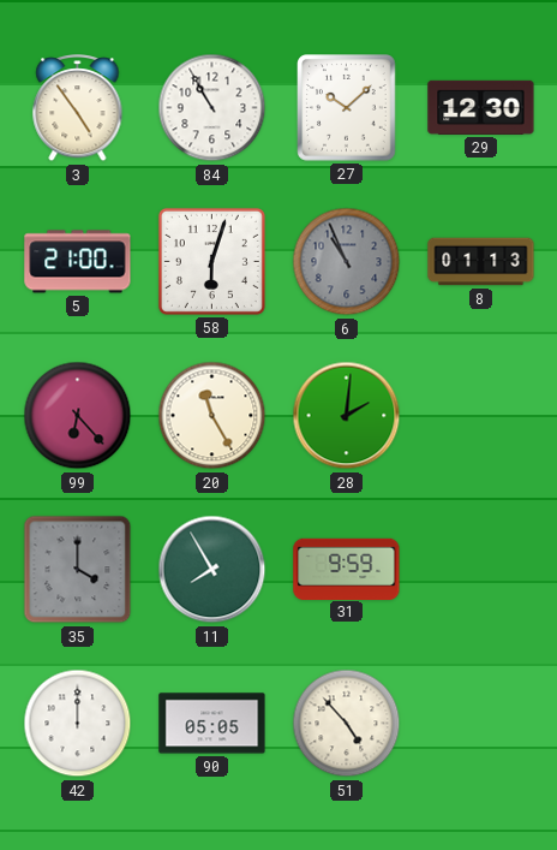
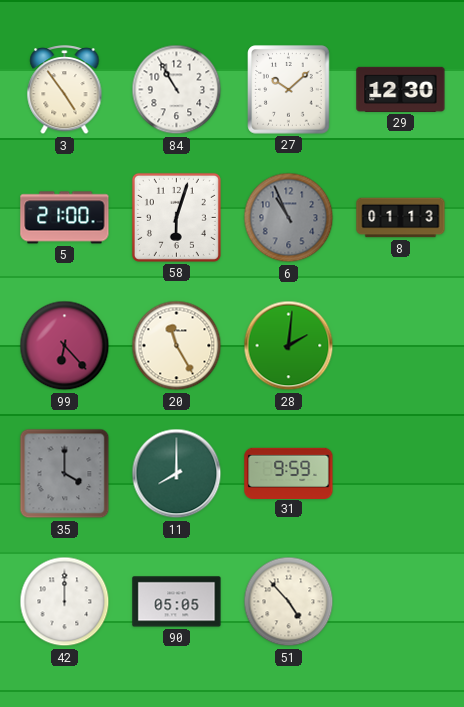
11: 7:55 -> 8:00
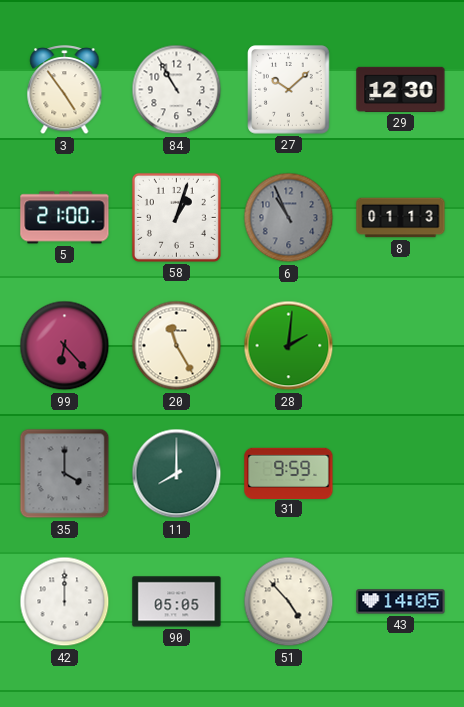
58: 6:03 -> 1:03
43: none -> 14:05
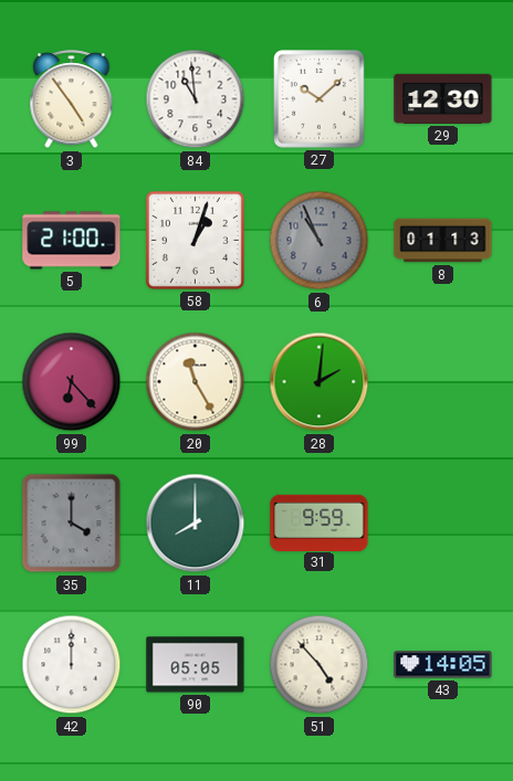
84: 10:55 -> 10:59
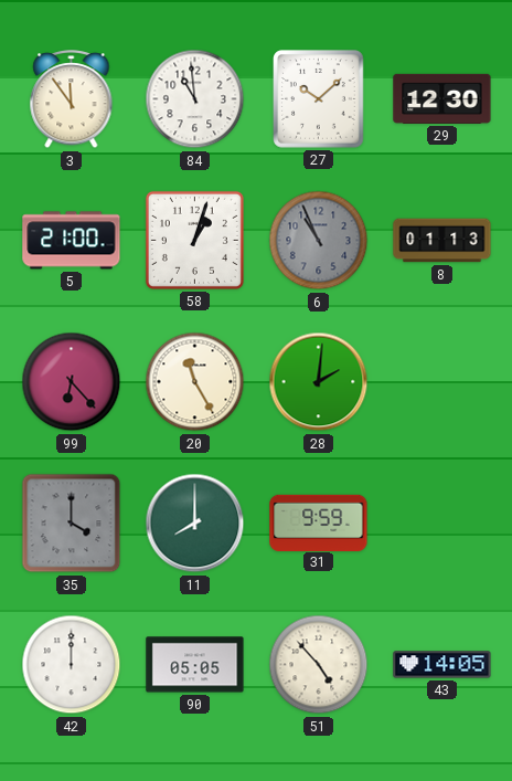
3: 4:54 -> 11:54
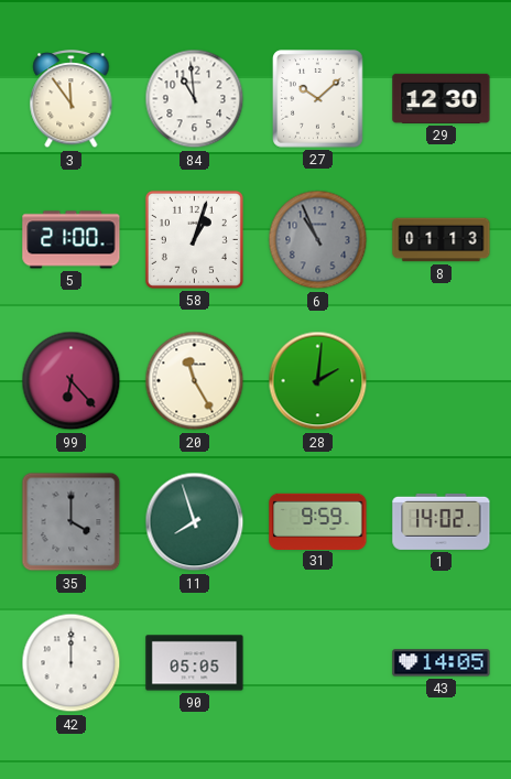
11: 8:00 -> 7:57
1: none -> 14:02
51: 4:53 -> none
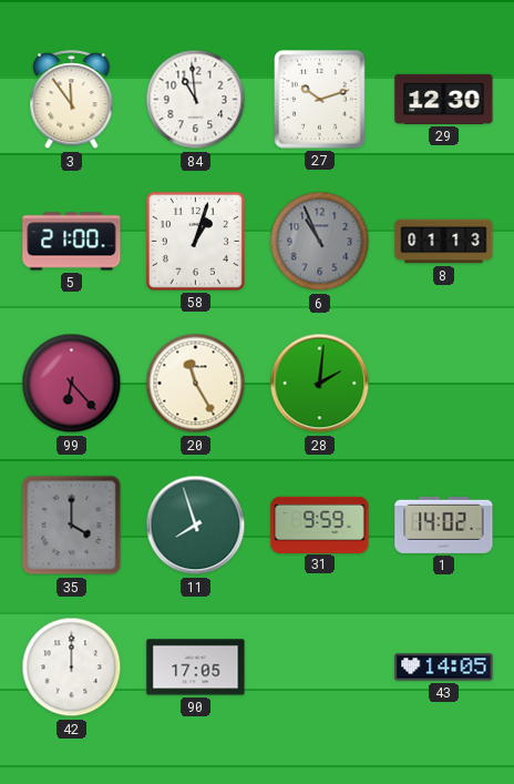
27: 10:08 -> 10:12
90: 05:05 -> 17:05
